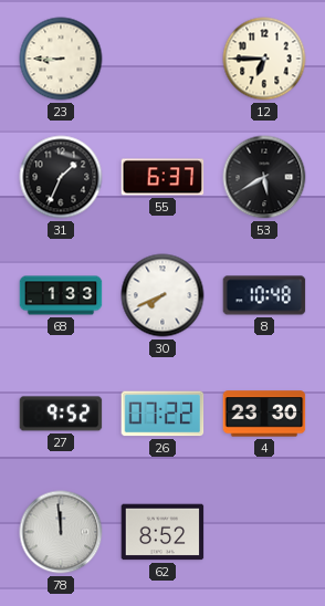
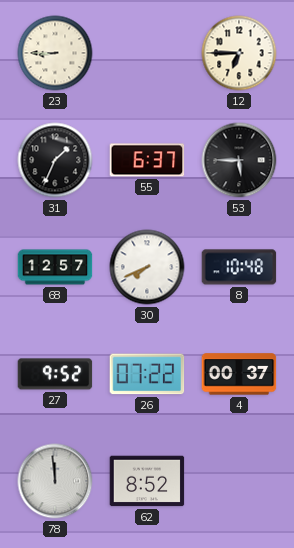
53: 5:40 -> 5:45
68: 1:33 -> 12:57
4: 23:30 -> 00:37
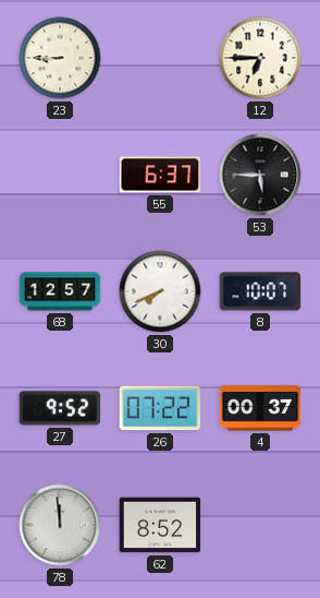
31: 1:34 -> none
8: 10:48 -> 10:07
